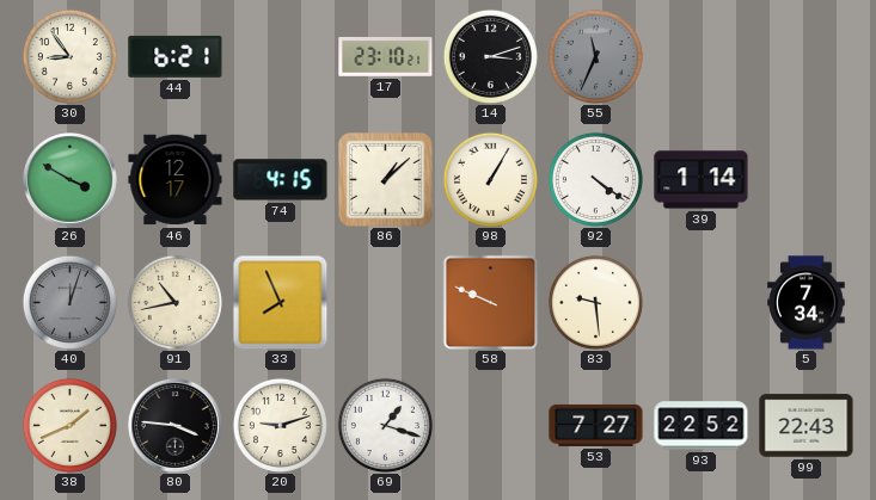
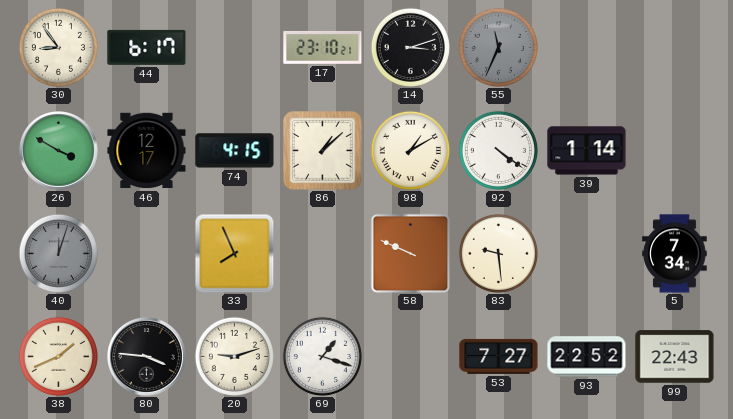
44: 6:21 -> 6:17
98: 1:05 -> 1:10
91: 10:43 -> none
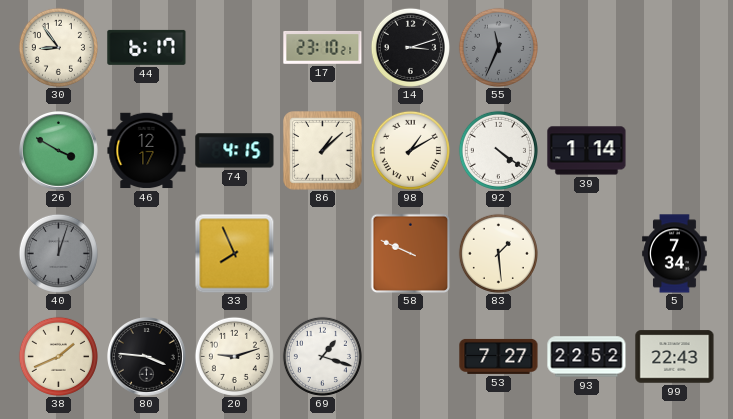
83: 9:29 -> 1:29
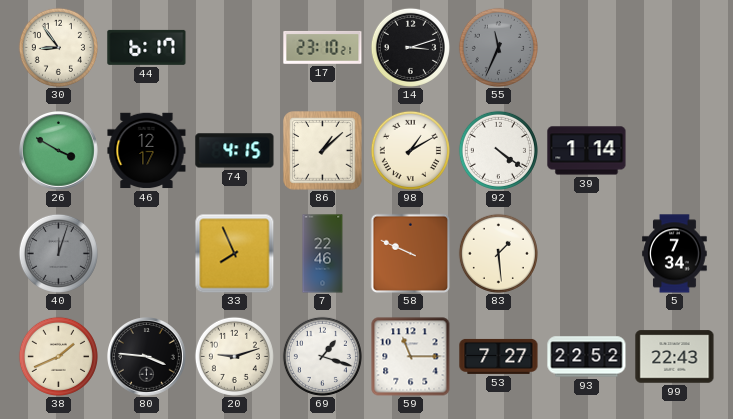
7: none -> 22:46
59: none -> 11:15
